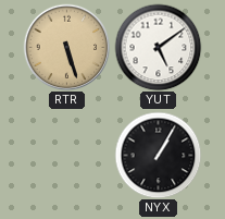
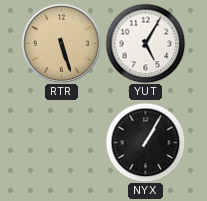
YUT: 5:09 -> 5:05
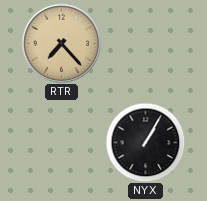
RTR: 5:27 -> 7:23
YUT: 5:05 -> none
